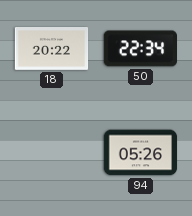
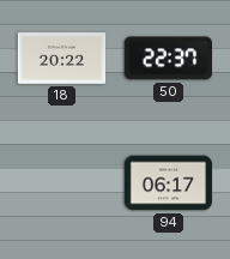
50: 22:34 -> 22:37
94: 05:26 -> 06:17
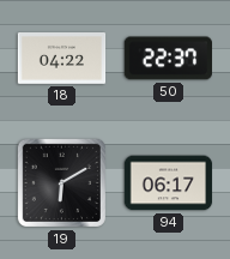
18: 20:22 -> 04:22
19: none -> 6:10
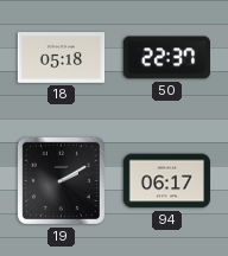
18: 04:22 -> 05:18
19: 6:10 -> 2:10
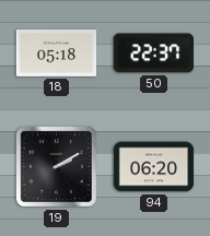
94: 06:17 -> 06:20
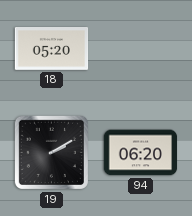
18: 05:18 -> 05:20
50: 22:37 -> none
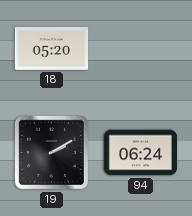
94: 06:20 -> 06:24
